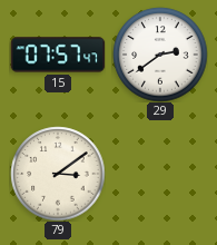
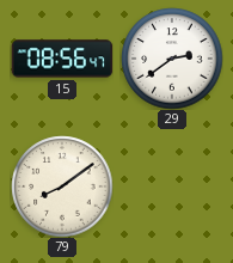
15: 07:57 -> 08:56
79: 3:09 -> 8:09
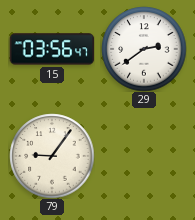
15: 08:56 -> 03:56
79: 8:09 -> 9:06
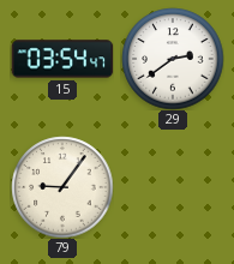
15: 03:56 -> 03:54
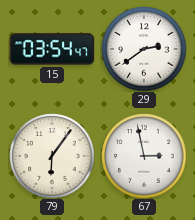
79: 9:06 -> 6:06
67: none -> 2:58
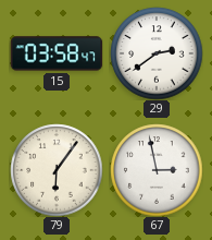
15: 03:54 -> 03:58
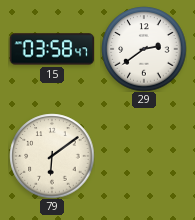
79: 6:06 -> 6:09
67: 2:58 -> none
